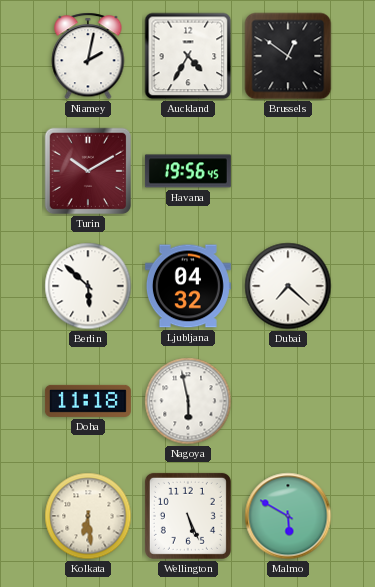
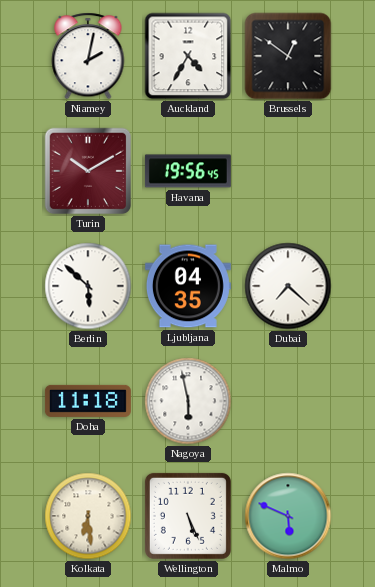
Ljubljana: 04:32 -> 04:35
Malmo: 5:50 -> 5:49
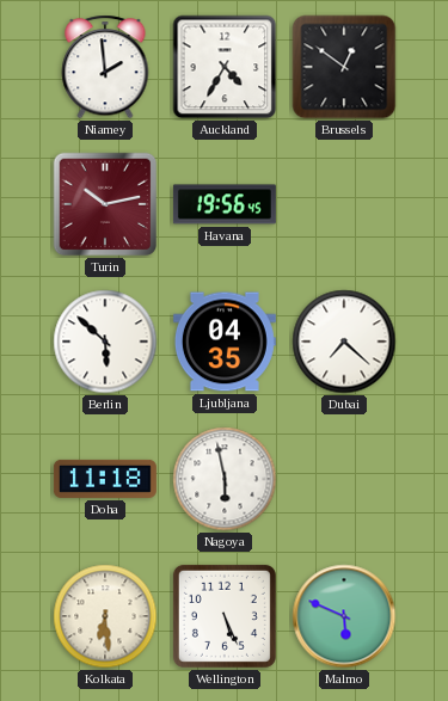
Niamey: 2:02 -> 1:59
Turin: 10:10 -> 10:13
